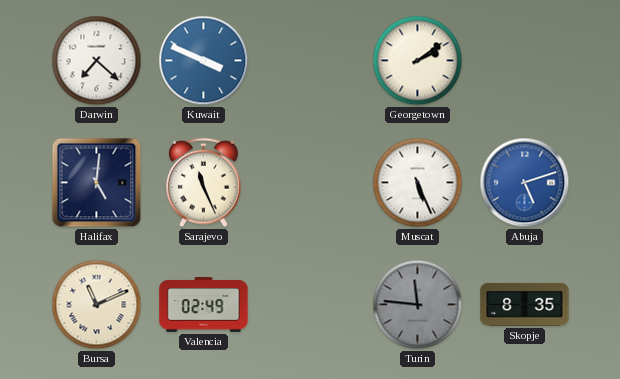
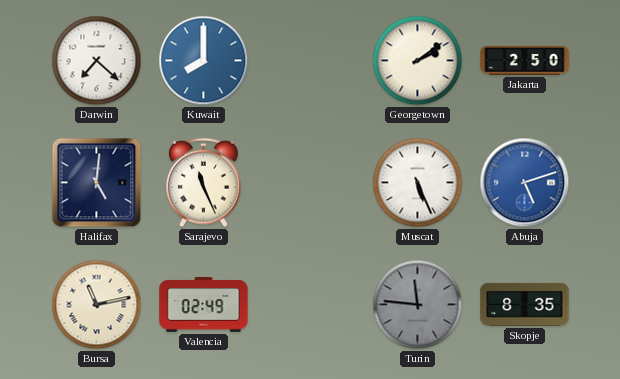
Kuwait: 3:49 -> 8:00
Jakarta: none -> 2:50
Bursa: 11:11 -> 11:13
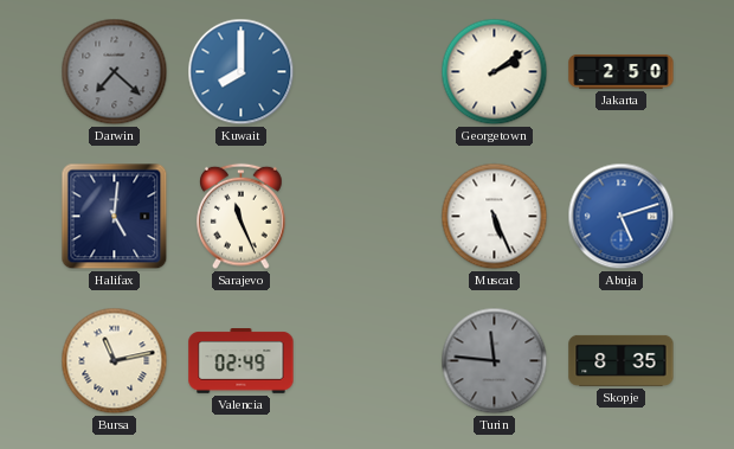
Darwin dial: white -> grey
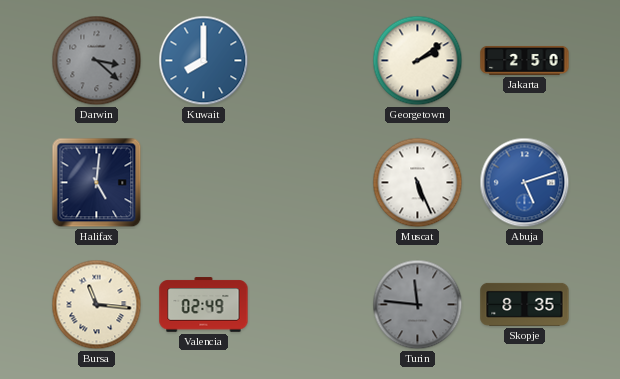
Darwin: 7:22 -> 3:22
Sarajevo: 11:26 -> none
Bursa: 11:13 -> 11:16
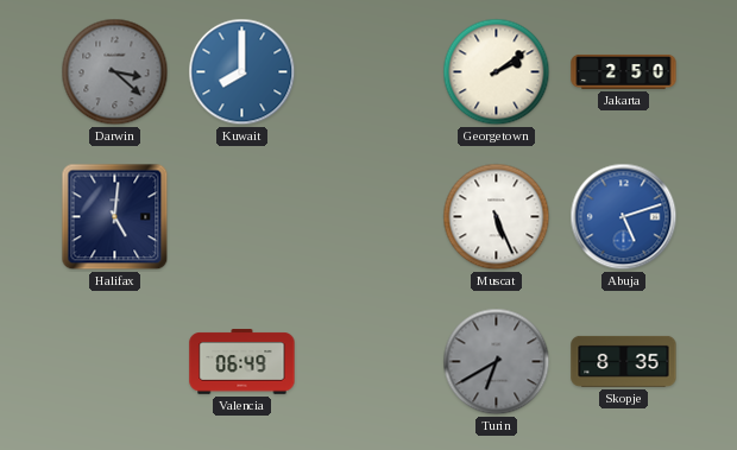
Bursa: 11:16 -> none
Valencia: 02:49 -> 06:49
Turin: 11:46 -> 6:40
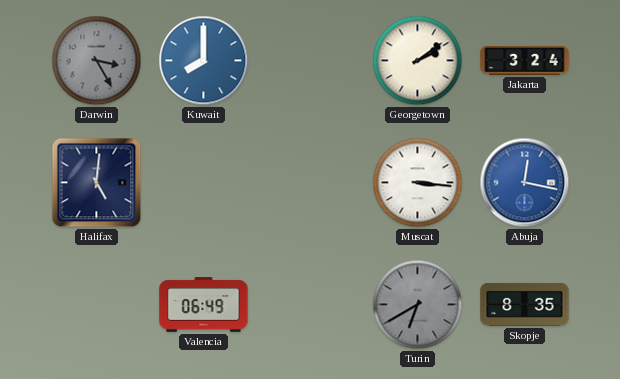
Darwin: 3:22 -> 3:25
Jakarta: 2:50 -> 3:24
Muscat: 5:26 -> 3:16
Abuja: 5:12 -> 12:17
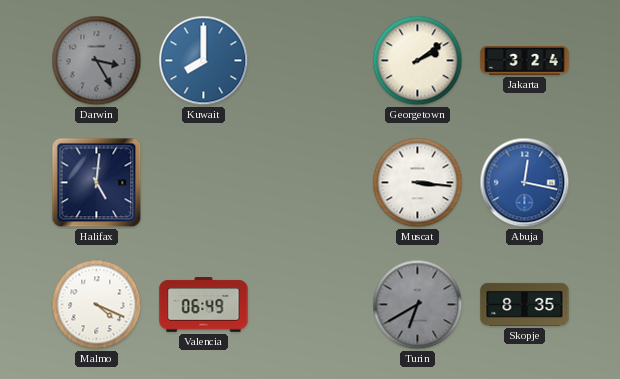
Malmo: none -> 4:19
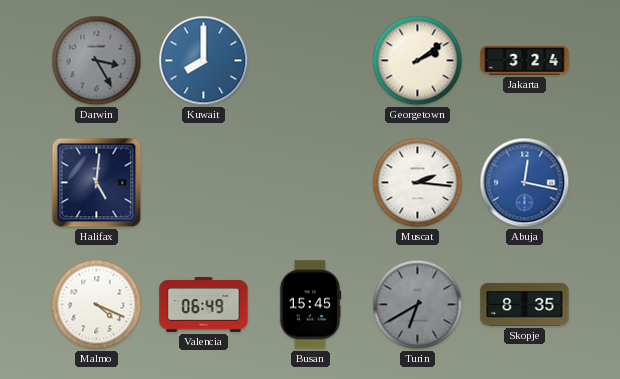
Muscat: 3:16 -> 2:16
Busan: none -> 15:45
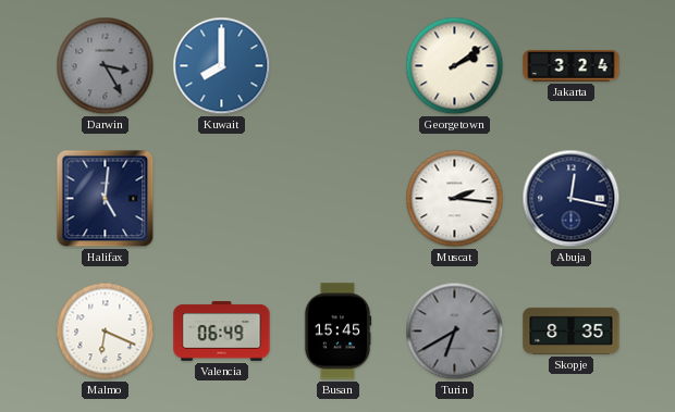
Abuja dial: blue -> navy
Malmo: 4:19 -> 6:19
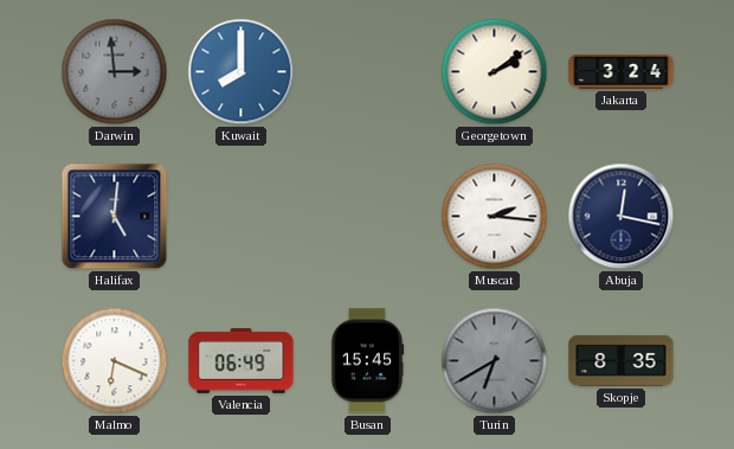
Darwin: 3:25 -> 2:59
